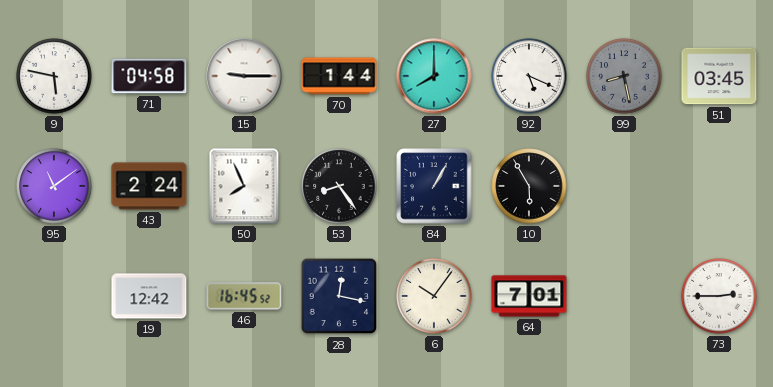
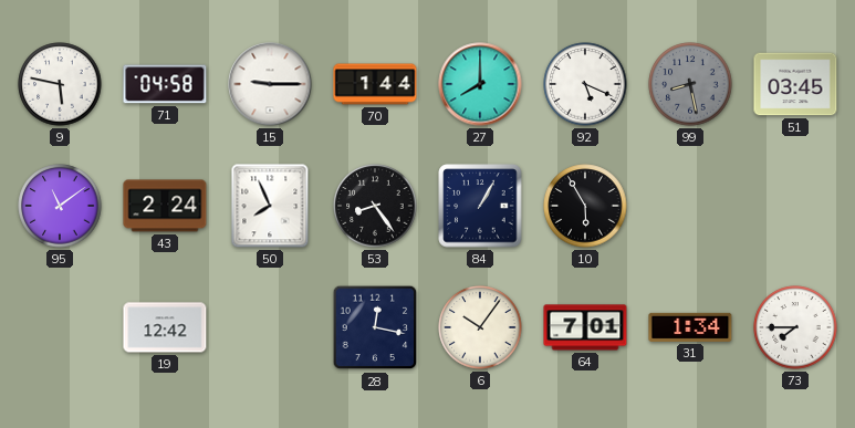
46: 16:45 -> none
31: none -> 1:34
73: 2:45 -> 7:45
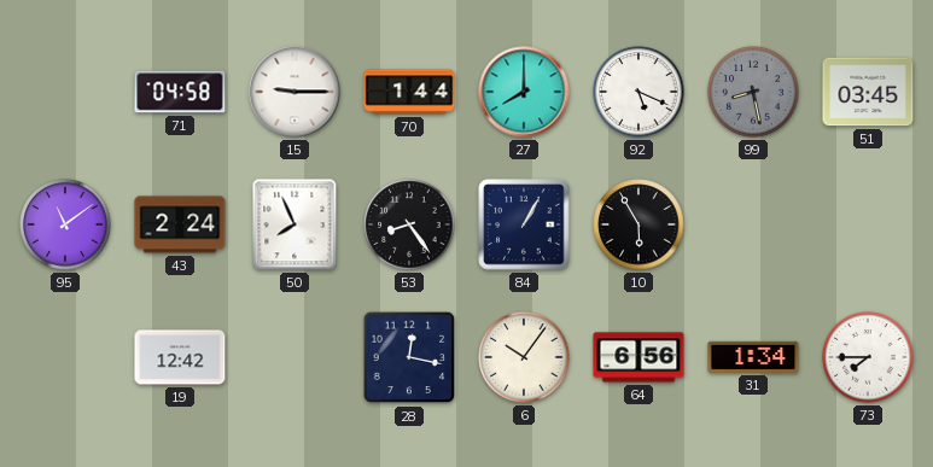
9: 5:47 -> none
64: 7:01 -> 6:56
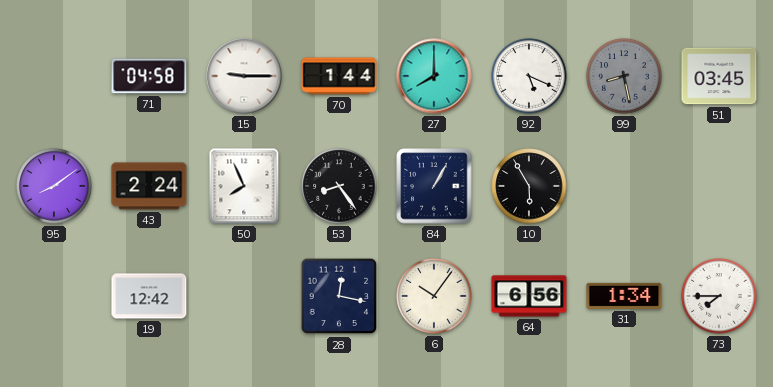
95: 11:09 -> 8:09
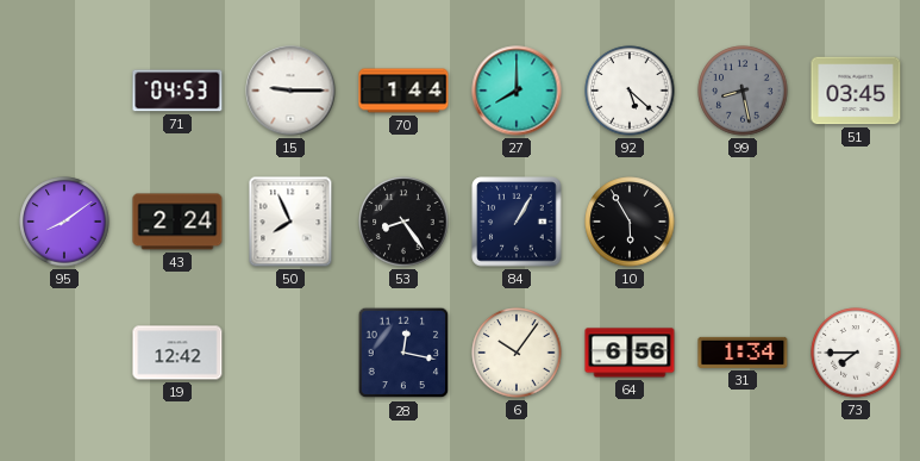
71: 04:58 -> 04:53
92: 5:19 -> 5:22
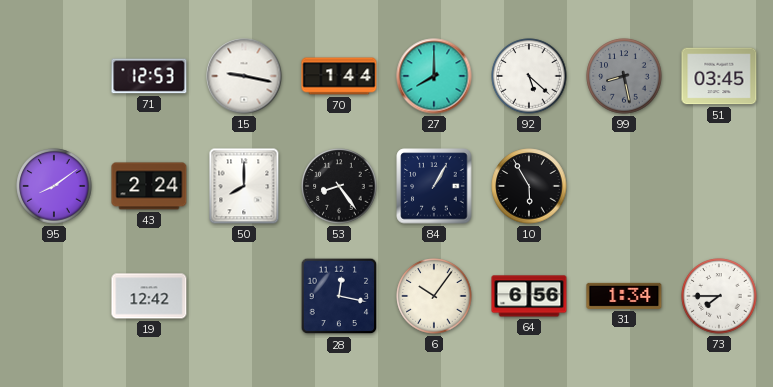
71: 04:53 -> 12:53
15: 9:15 -> 9:17
50: 7:56 -> 8:00
